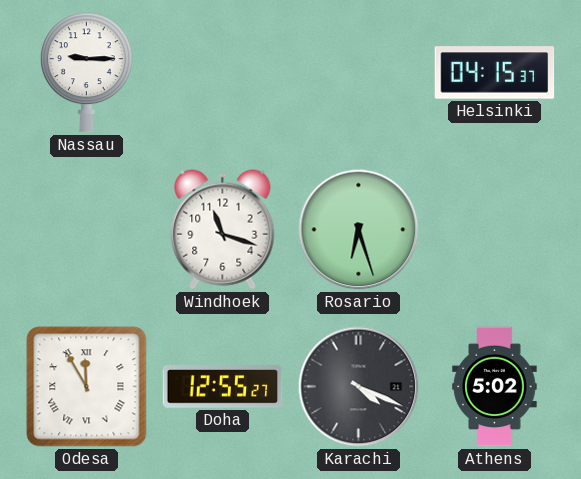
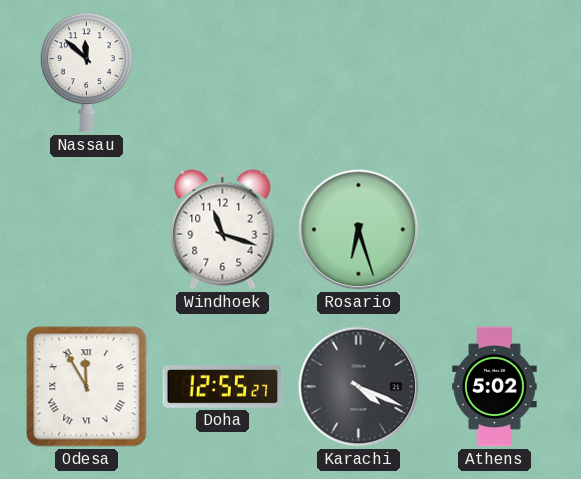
Nassau: 9:15 -> 11:52
Helsinki: 04:15 -> none
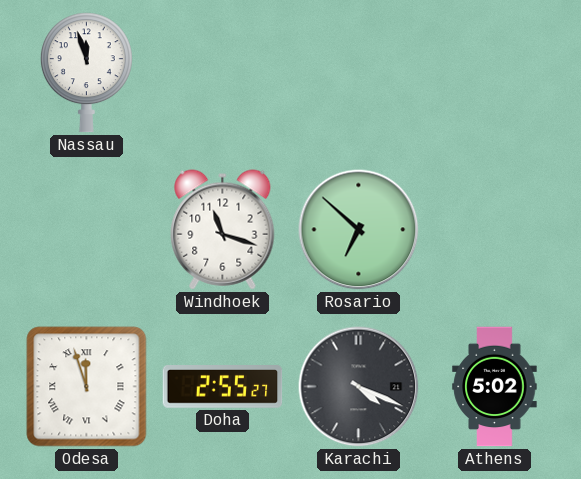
Nassau: 11:52 -> 11:57
Rosario: 6:27 -> 6:52
Odesa: 11:55 -> 11:57
Doha: 12:55 -> 2:55
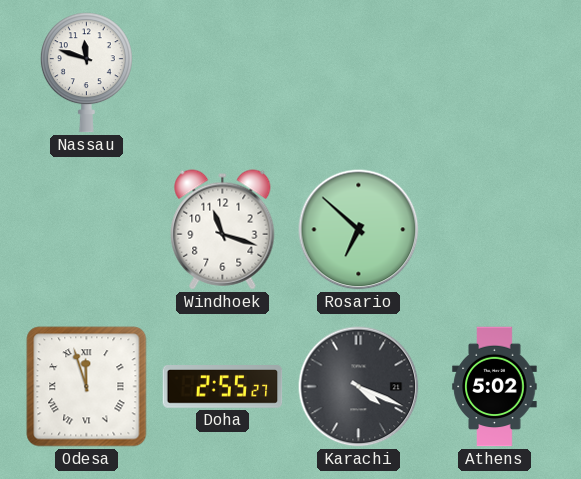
Nassau: 11:57 -> 11:48
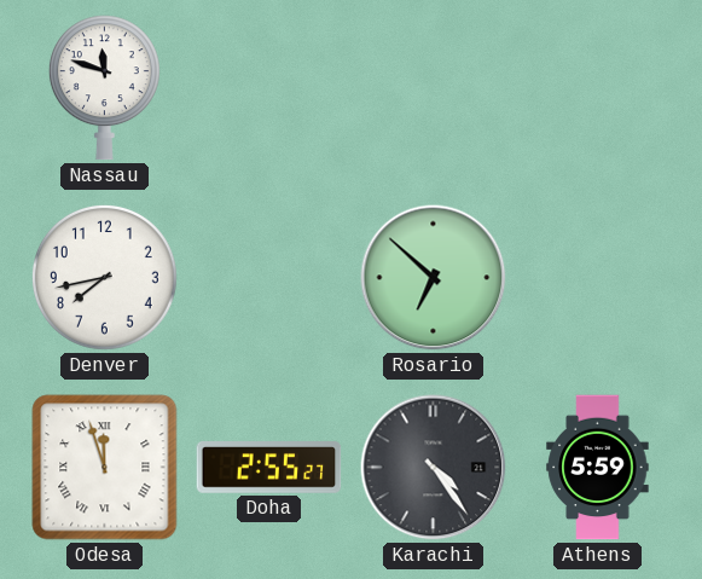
Denver: none -> 7:43
Windhoek: 11:18 -> none
Karachi: 4:19 -> 4:24
Athens: 5:02 -> 5:59
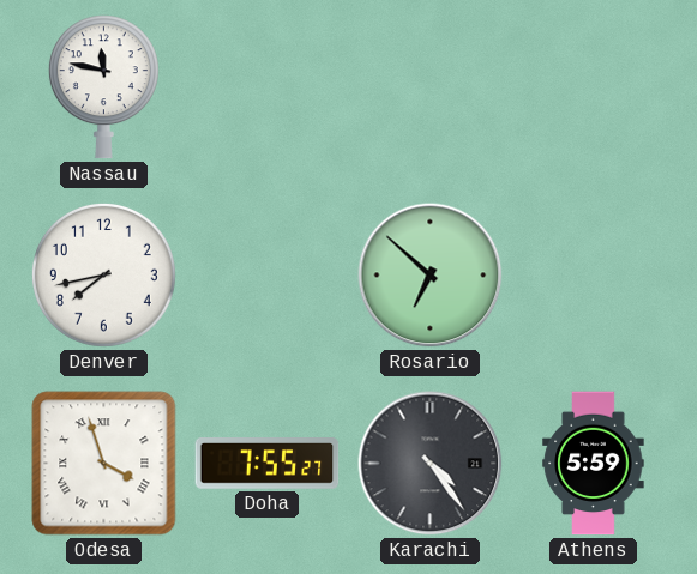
Nassau: 11:48 -> 11:47
Odesa: 11:57 -> 3:57
Doha: 2:55 -> 7:55
